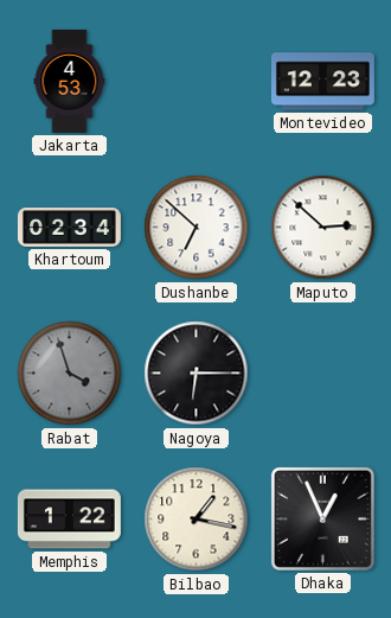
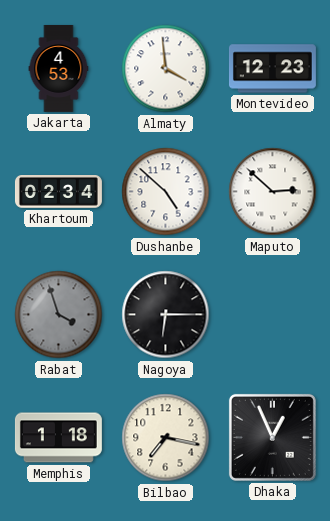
Almaty: none -> 3:59
Dushanbe: 6:52 -> 4:52
Memphis: 1:22 -> 1:18
Bilbao: 1:17 -> 7:17
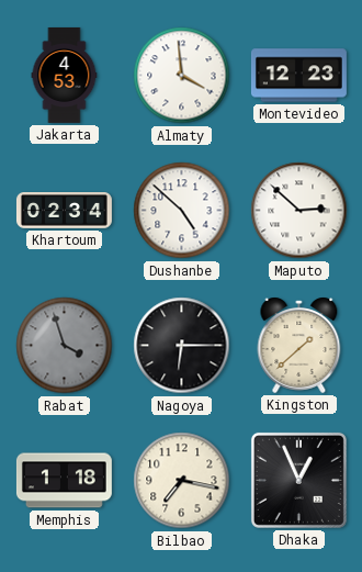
Kingston: none -> 1:38
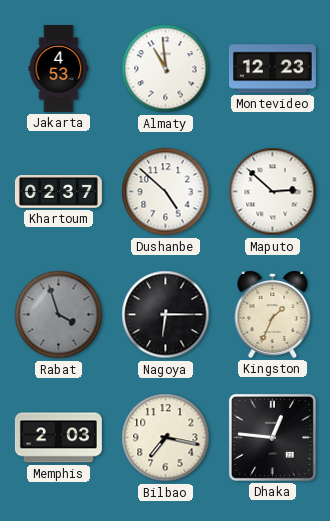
Almaty: 3:59 -> 10:59
Khartoum: 02:34 -> 02:37
Kingston: 1:38 -> 1:34
Memphis: 1:18 -> 2:03
Dhaka: 12:56 -> 12:46
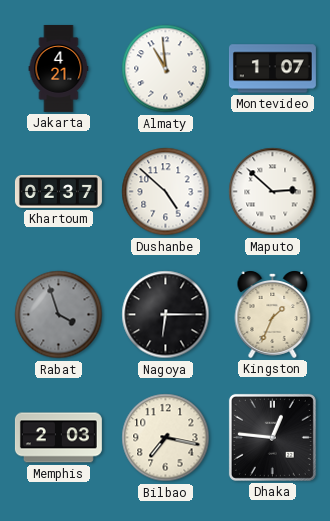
Jakarta: 4:53 -> 4:21
Montevideo: 12:23 -> 1:07
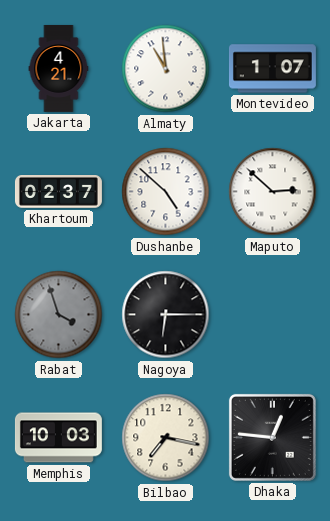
Kingston: 1:34 -> none
Memphis: 2:03 -> 10:03
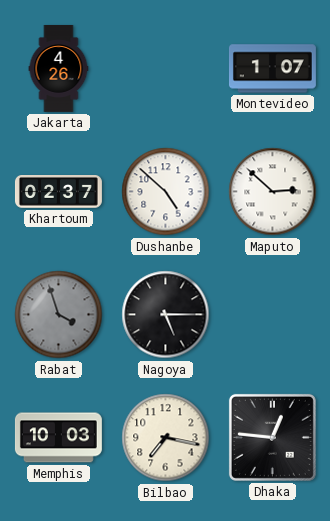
Jakarta: 4:21 -> 4:26
Almaty: 10:59 -> none
Nagoya: 6:15 -> 5:15
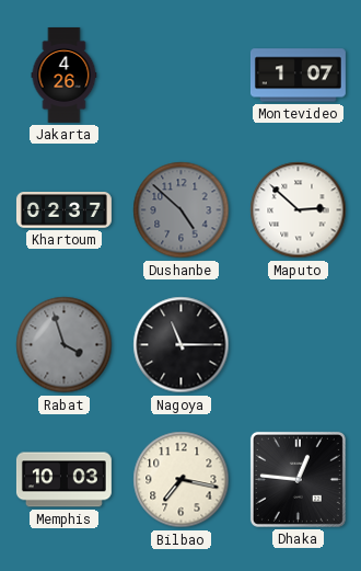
Dushanbe dial: white -> grey
Nagoya: 5:15 -> 11:15
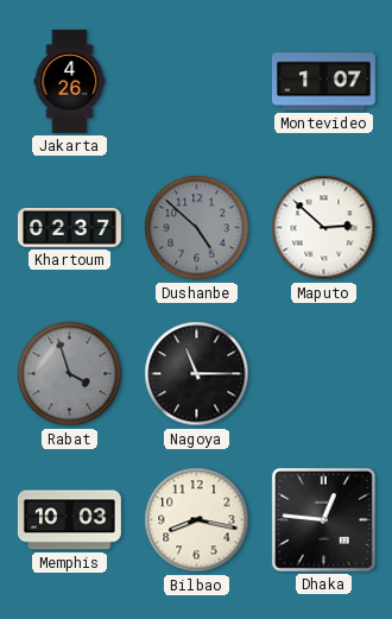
Bilbao: 7:17 -> 8:17
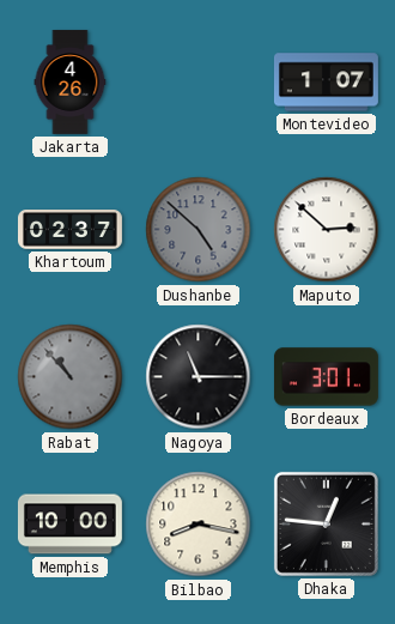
Rabat: 3:57 -> 10:53
Bordeaux: none -> 3:01
Memphis: 10:03 -> 10:00
